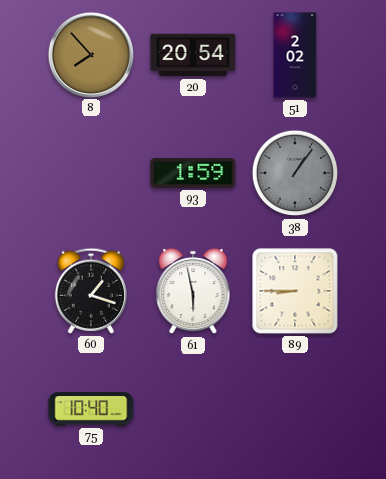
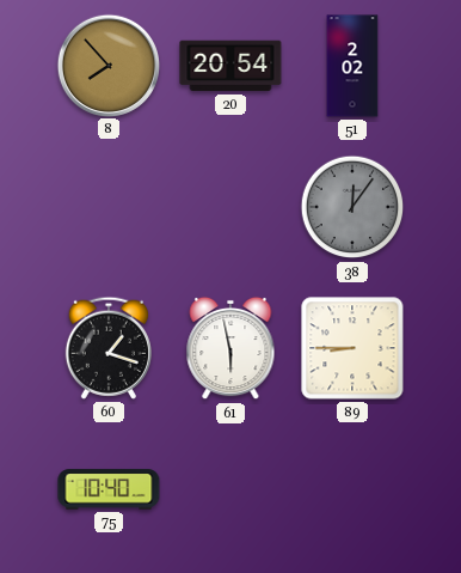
93: 1:59 -> none
38: 1:06 -> 12:06
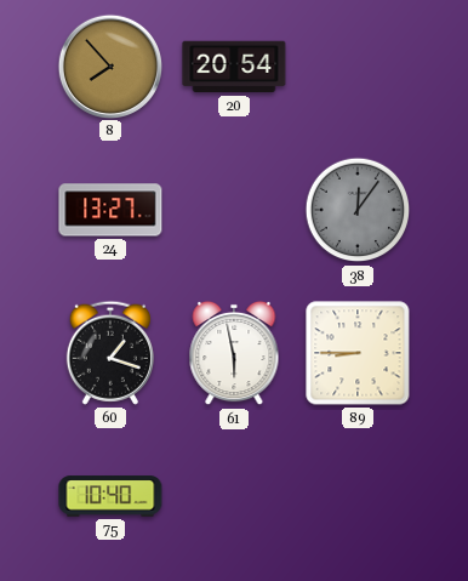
51: 2:02 -> none
24: none -> 13:27
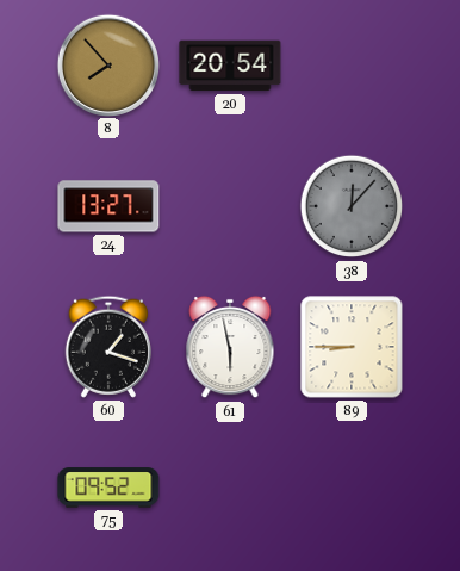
38: 12:06 -> 12:07
75: 10:40 -> 09:52
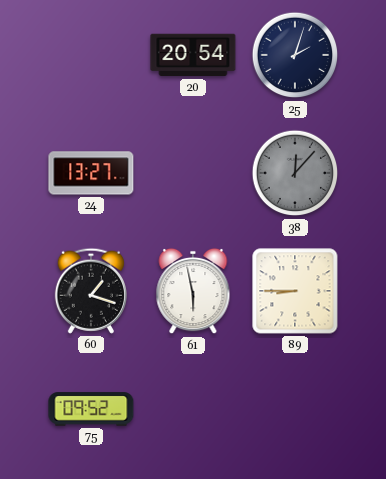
8: 7:53 -> none
25: none -> 2:03
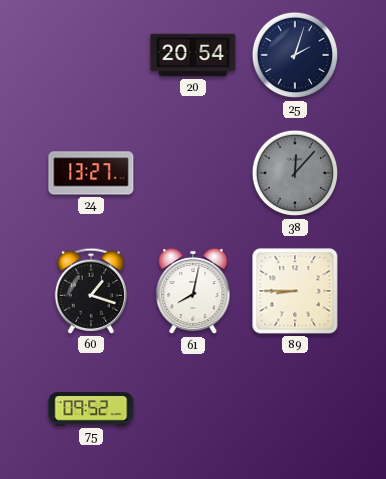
61: 5:58 -> 8:02
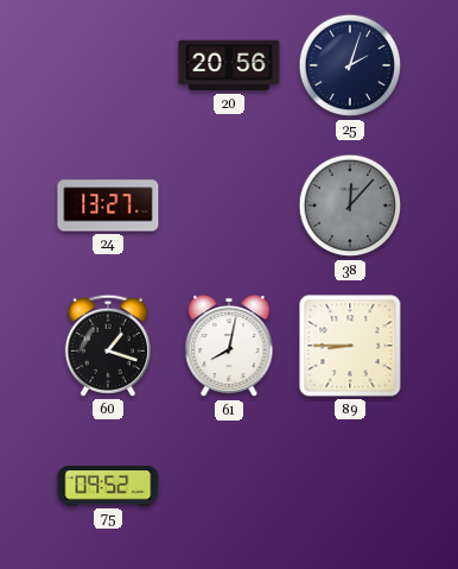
20: 20:54 -> 20:56
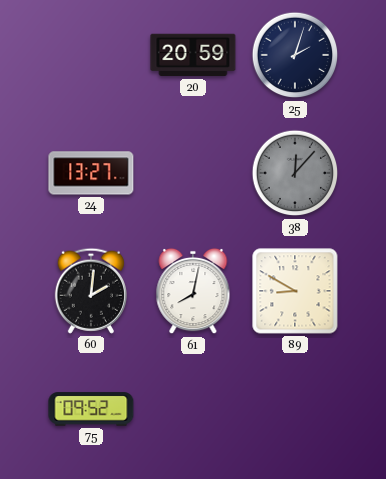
20: 20:56 -> 20:59
60: 1:18 -> 2:01
89: 8:45 -> 8:50
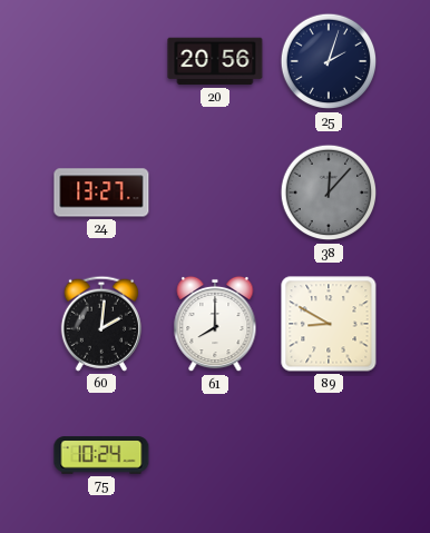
20: 20:59 -> 20:56
61: 8:02 -> 8:00
75: 09:52 -> 10:24
